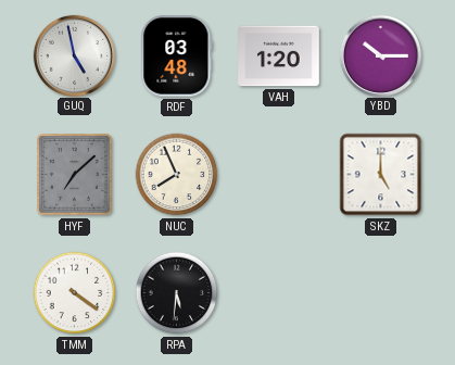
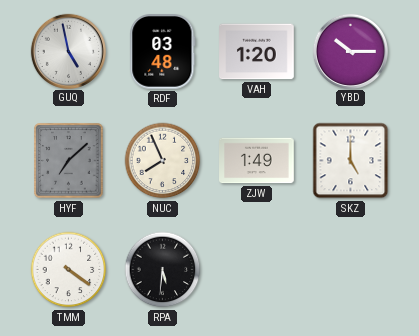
ZJW: none -> 1:49
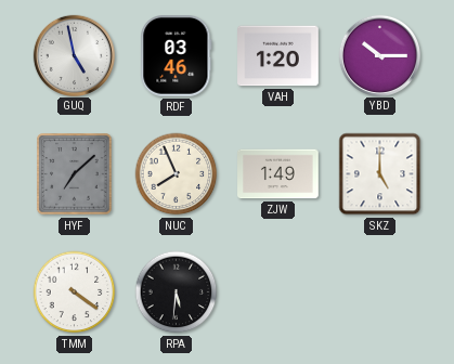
RDF: 03:48 -> 03:46
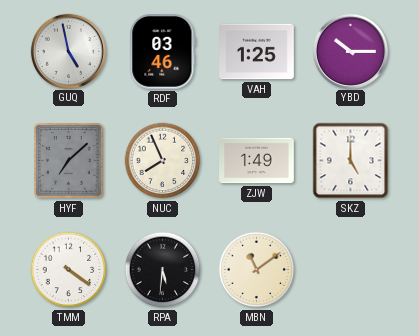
VAH: 1:20 -> 1:25
MBN: none -> 11:09
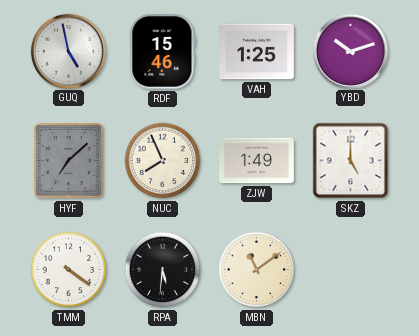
RDF: 03:46 -> 15:46
YBD: 10:15 -> 10:12
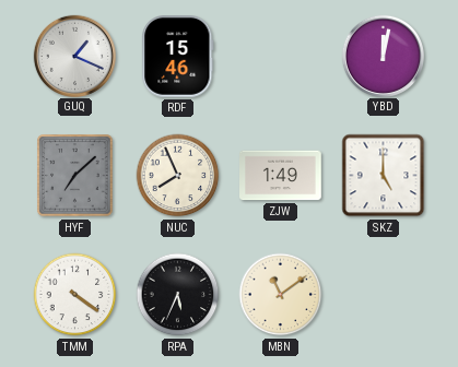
GUQ: 4:58 -> 1:19
VAH: 1:25 -> none
YBD: 10:12 -> 12:02
RPA: 5:31 -> 5:34
